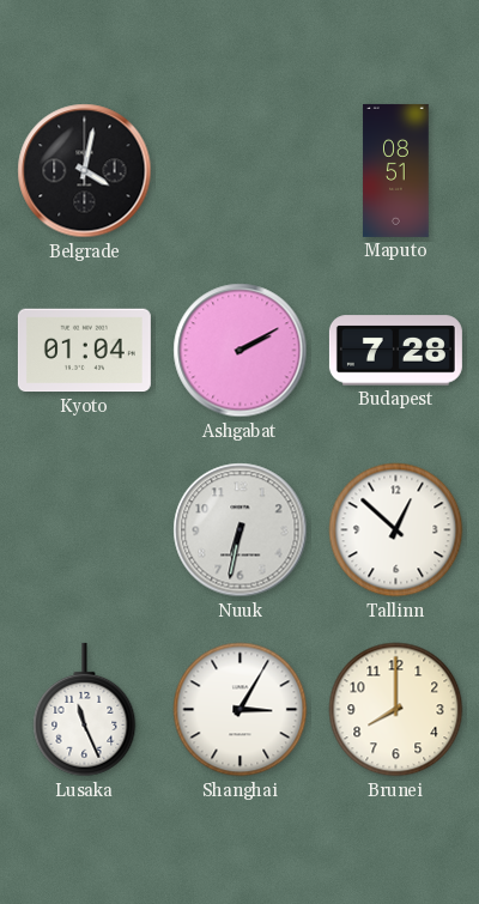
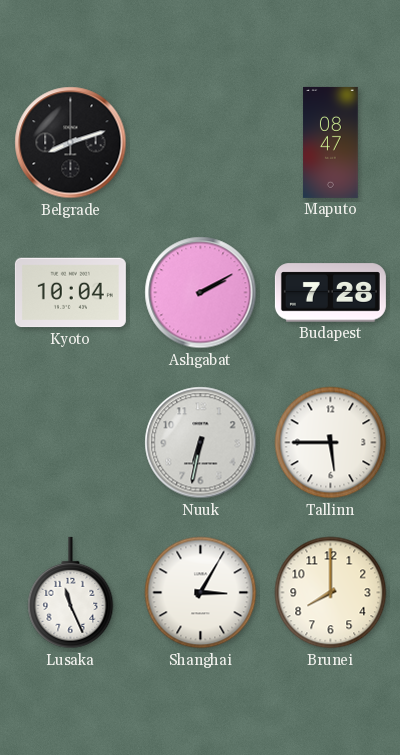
Belgrade: 4:02 -> 8:12
Maputo: 08:51 -> 08:47
Kyoto: 01:04 -> 10:04
Tallinn: 12:52 -> 5:45
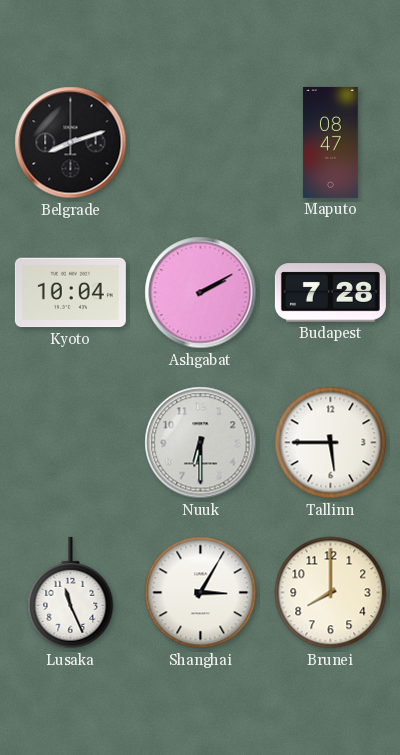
Nuuk: 6:32 -> 6:30
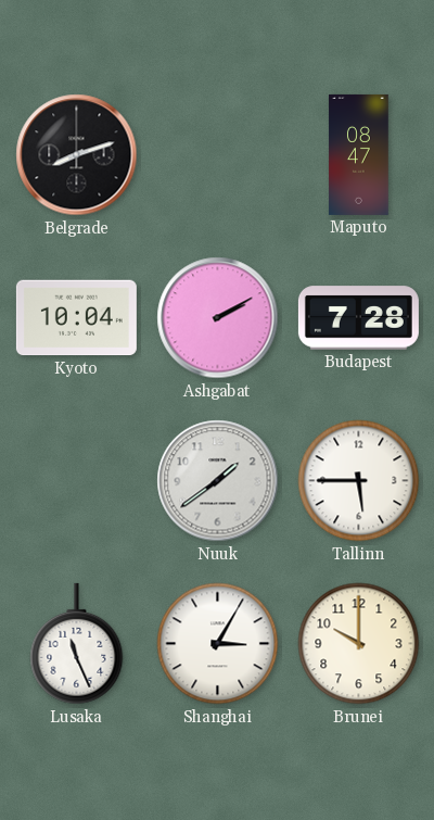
Nuuk: 6:30 -> 1:39
Brunei: 8:00 -> 10:00
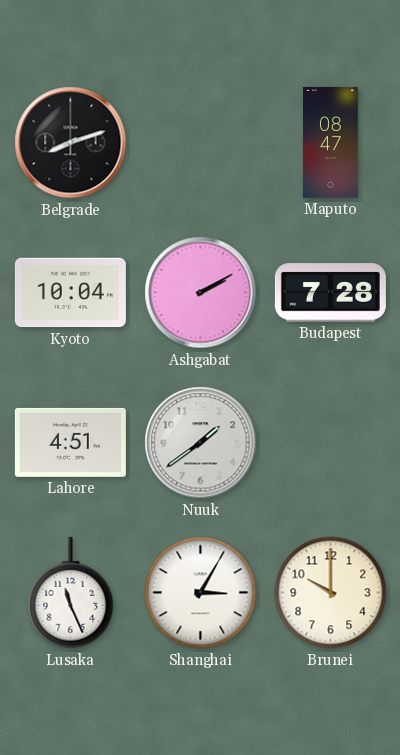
Lahore: none -> 4:51
Tallinn: 5:45 -> none
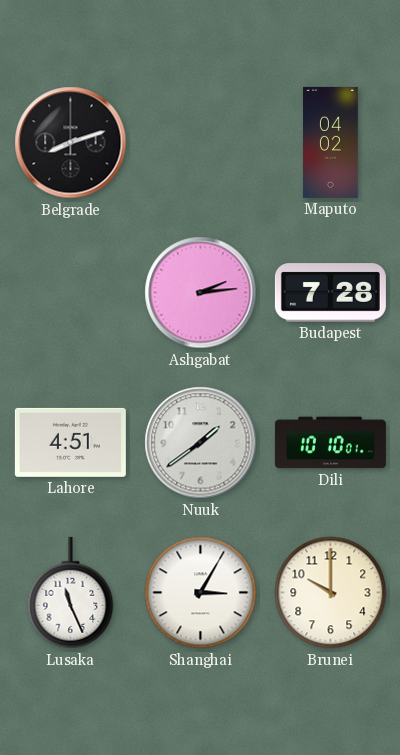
Maputo: 08:47 -> 04:02
Kyoto: 10:04 -> none
Ashgabat: 2:10 -> 2:14
Dili: none -> 10:10
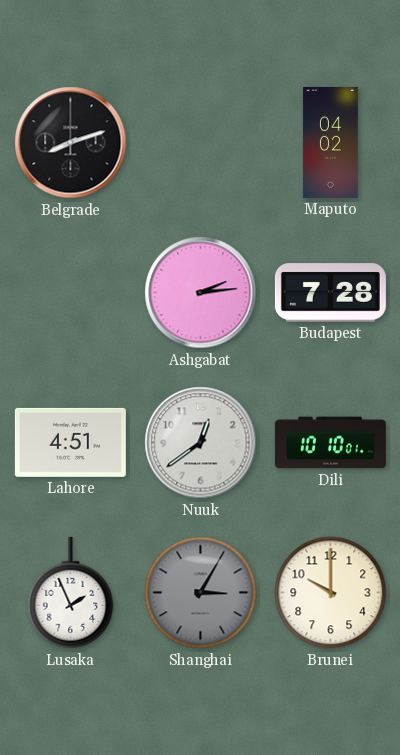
Nuuk: 1:39 -> 12:39
Lusaka: 11:26 -> 1:56
Shanghai dial: white -> grey
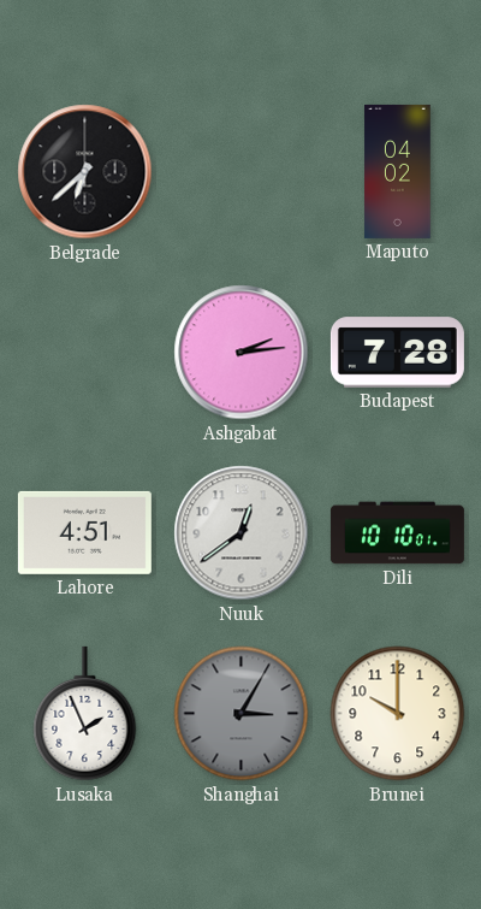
Belgrade: 8:12 -> 6:38
